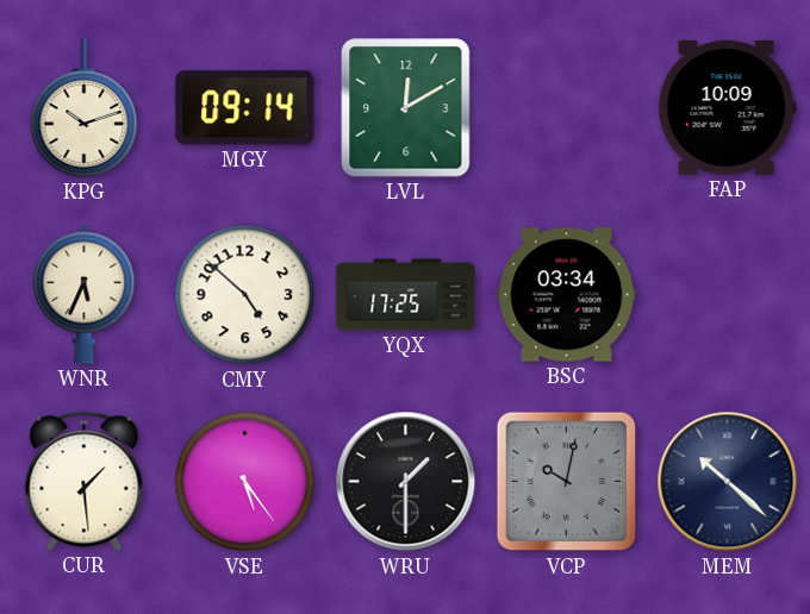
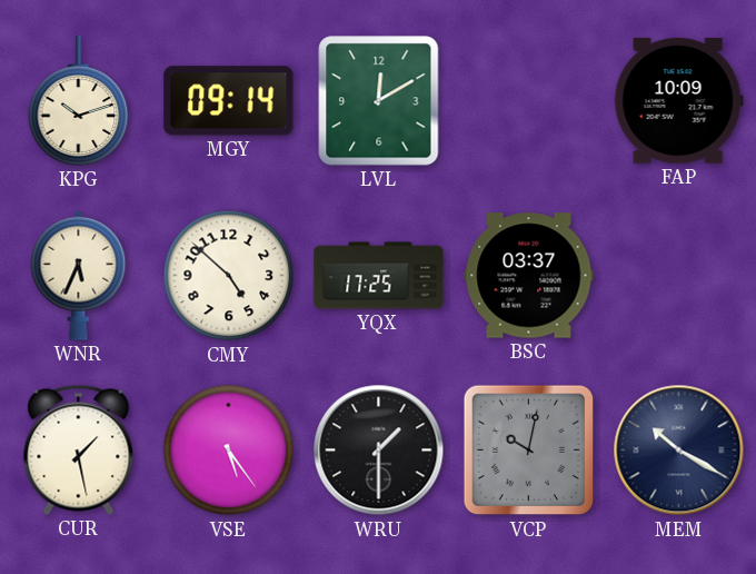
BSC: 03:34 -> 03:37
CUR: 1:29 -> 1:28
MEM: 10:22 -> 10:20
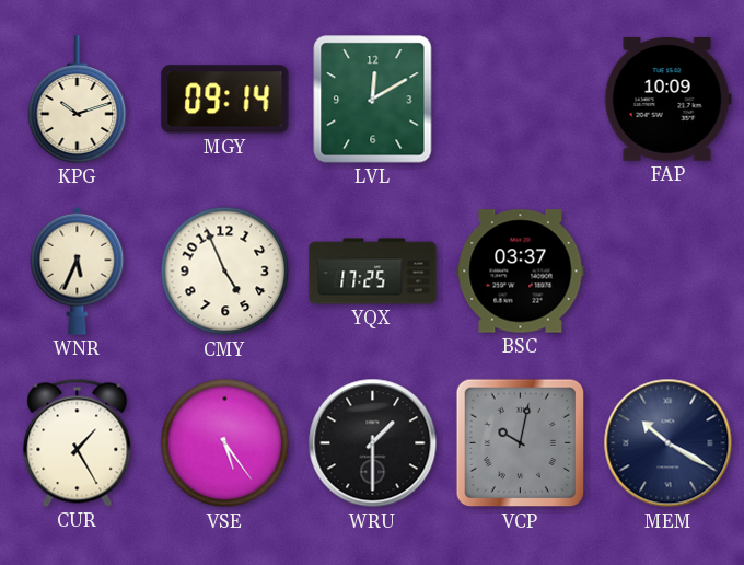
CMY: 4:52 -> 4:56
CUR: 1:28 -> 1:25
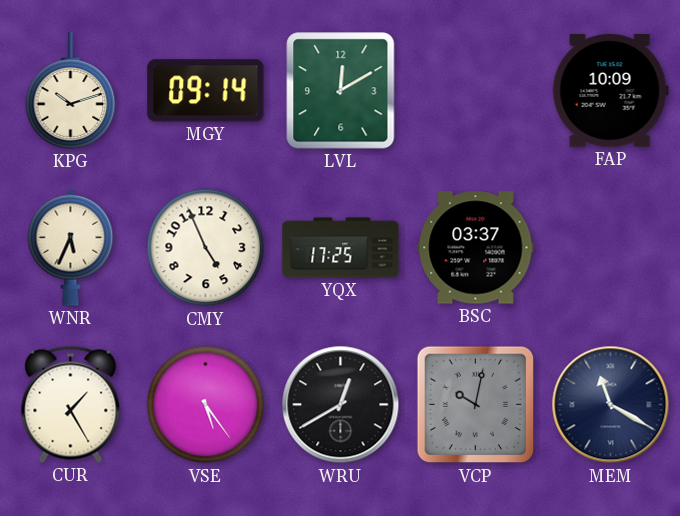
WRU: 1:30 -> 12:40
MEM: 10:20 -> 11:20
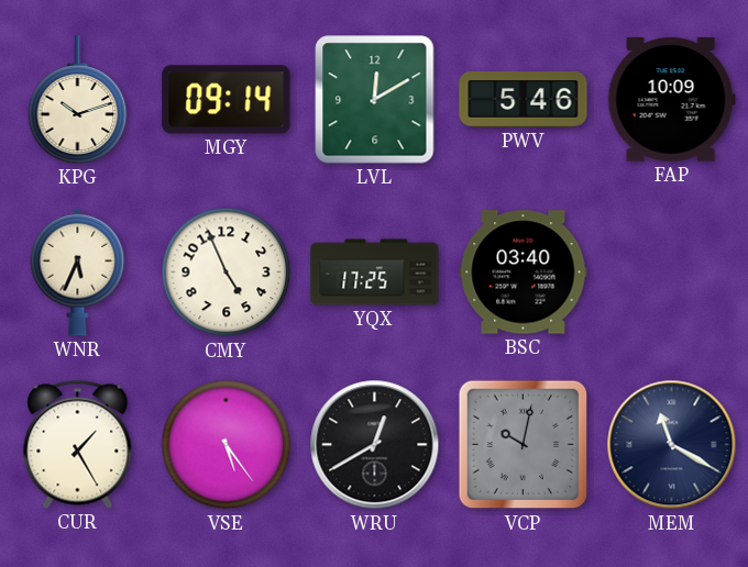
PWV: none -> 5:46
BSC: 03:37 -> 03:40
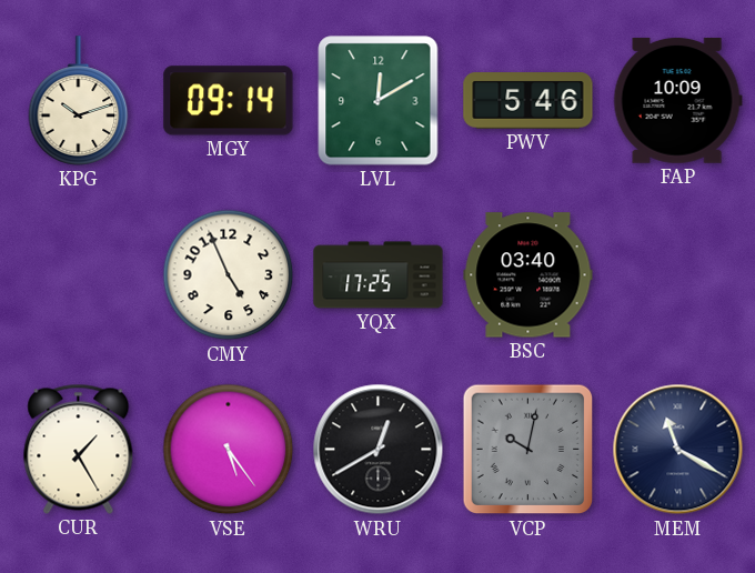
WNR: 5:34 -> none
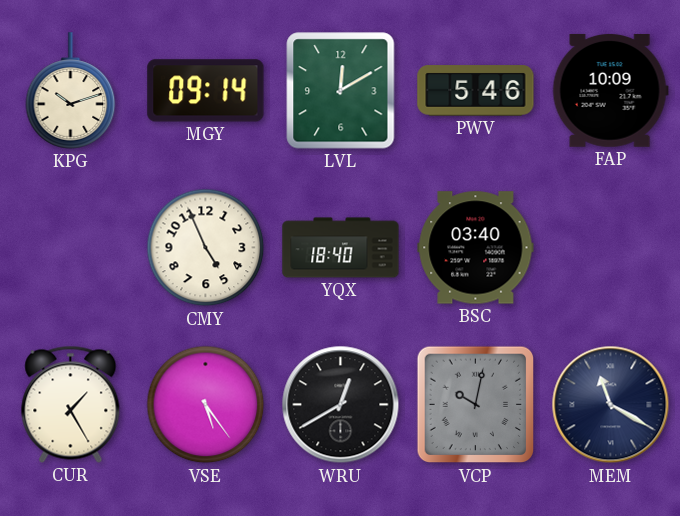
YQX: 17:25 -> 18:40
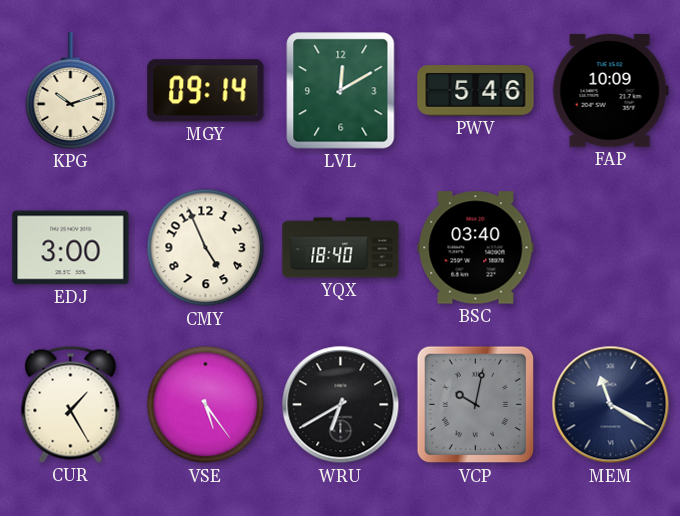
EDJ: none -> 3:00
WRU: 12:40 -> 6:40
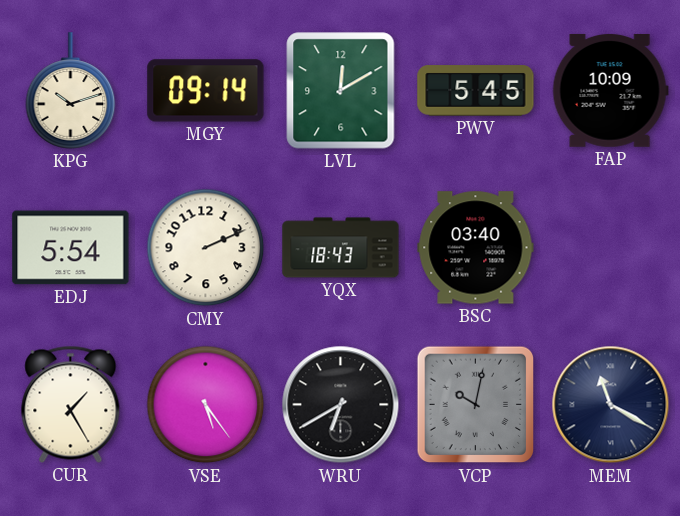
PWV: 5:46 -> 5:45
EDJ: 3:00 -> 5:54
CMY: 4:56 -> 2:11
YQX: 18:40 -> 18:43
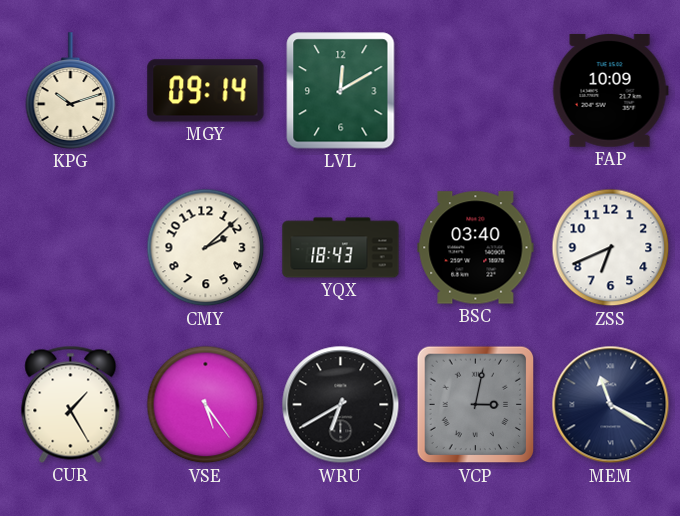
PWV: 5:45 -> none
EDJ: 5:54 -> none
CMY: 2:11 -> 2:08
ZSS: none -> 6:41
VCP: 10:02 -> 3:02
